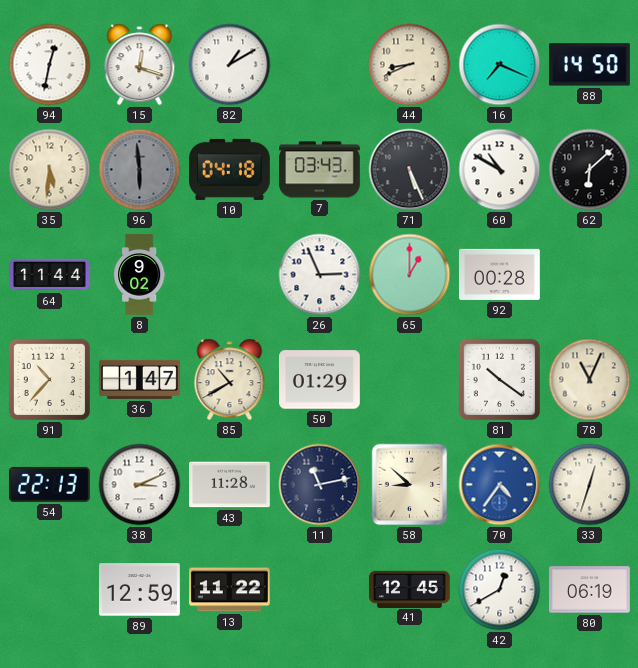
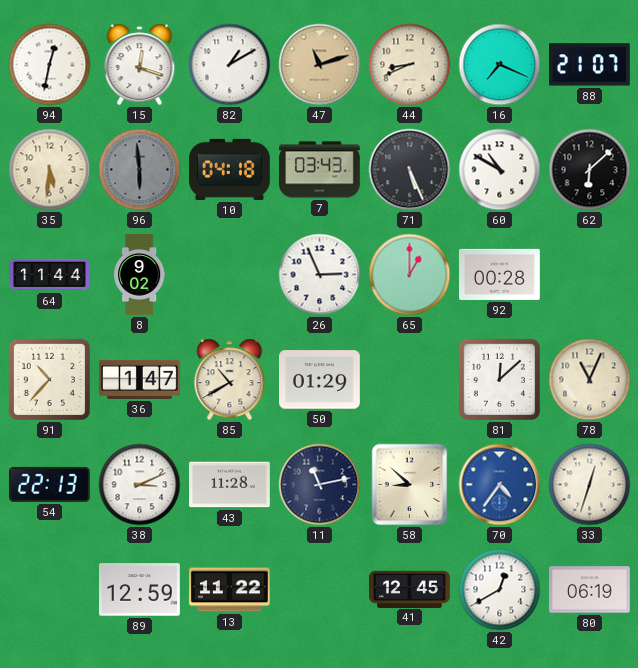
47: none -> 11:12
88: 14:50 -> 21:07
81: 10:21 -> 12:08
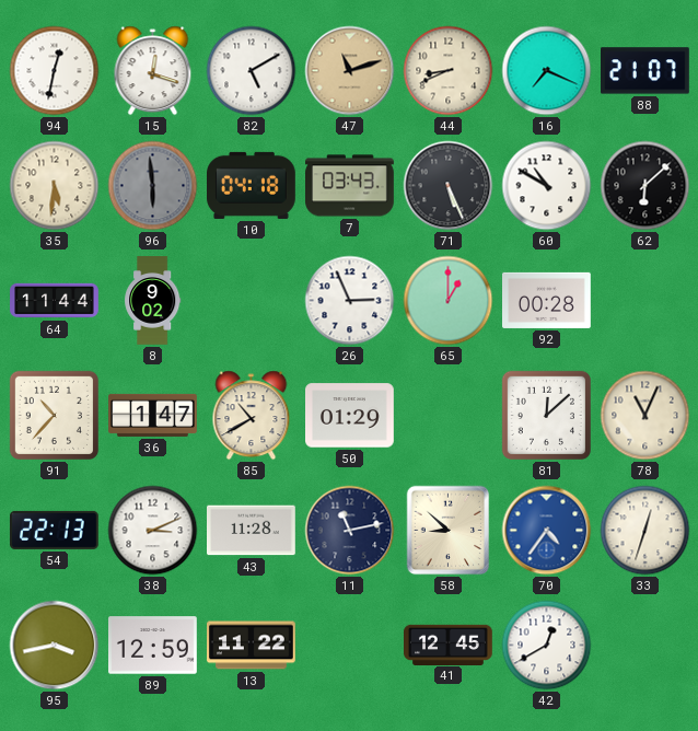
82: 1:10 -> 5:10
95: none -> 3:43
80: 06:19 -> none
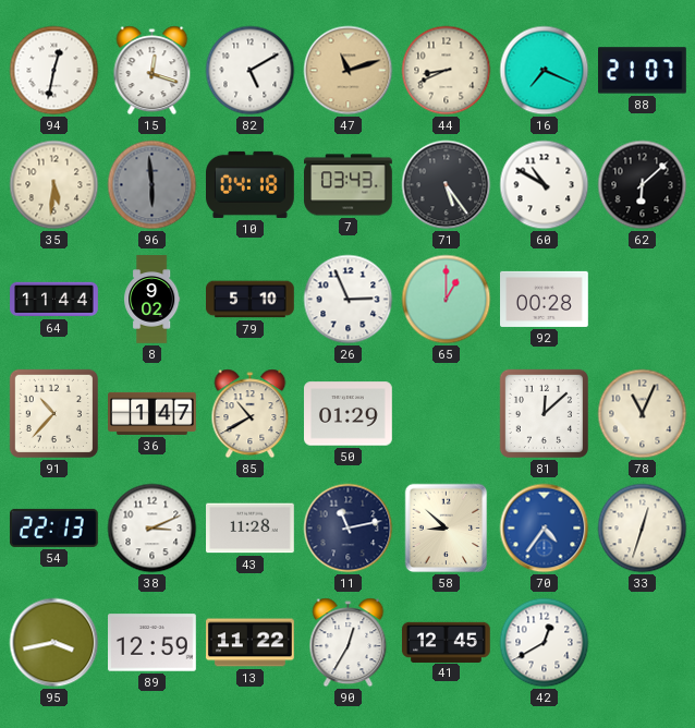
71: 5:26 -> 5:24
79: none -> 5:10
90: none -> 12:35
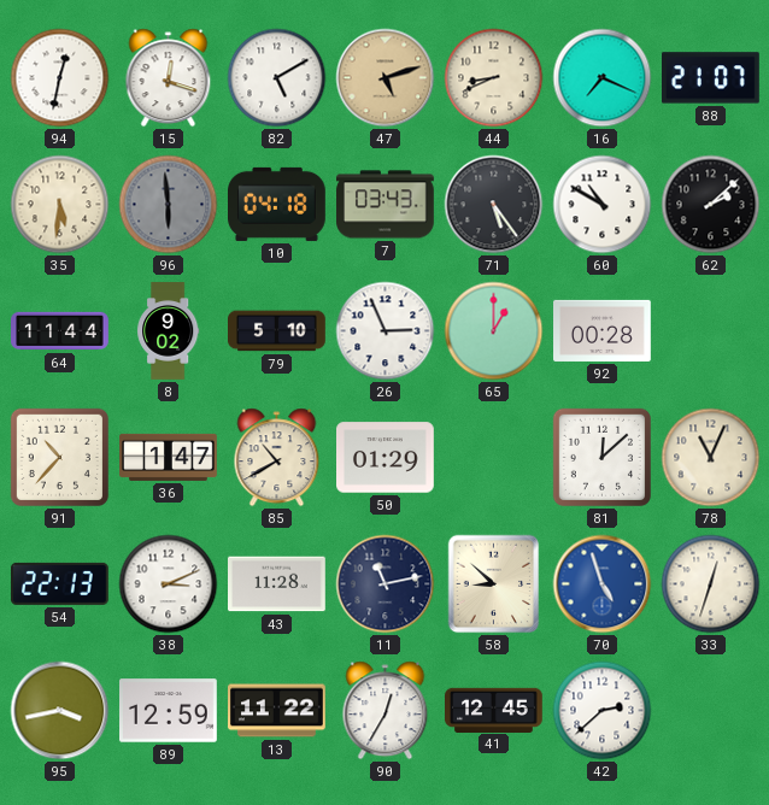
47: 11:12 -> 5:12
62: 6:08 -> 2:08
70: 4:36 -> 4:57
42: 12:40 -> 2:38
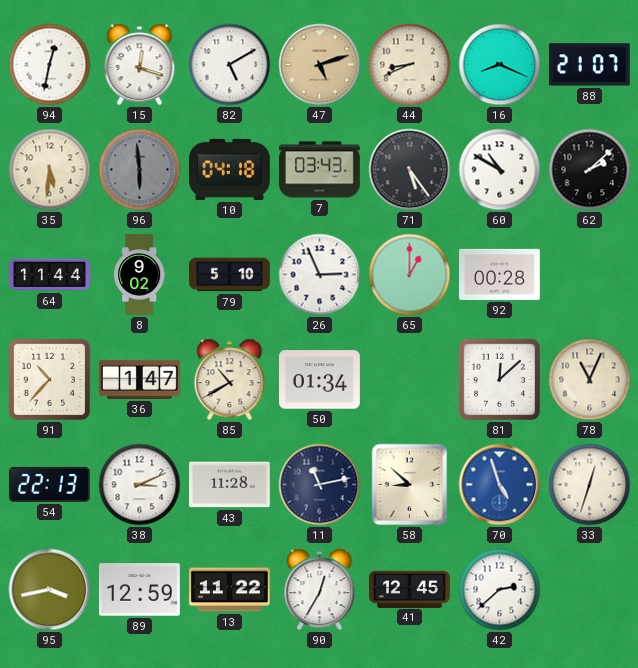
16: 7:19 -> 8:19
50: 01:29 -> 01:34
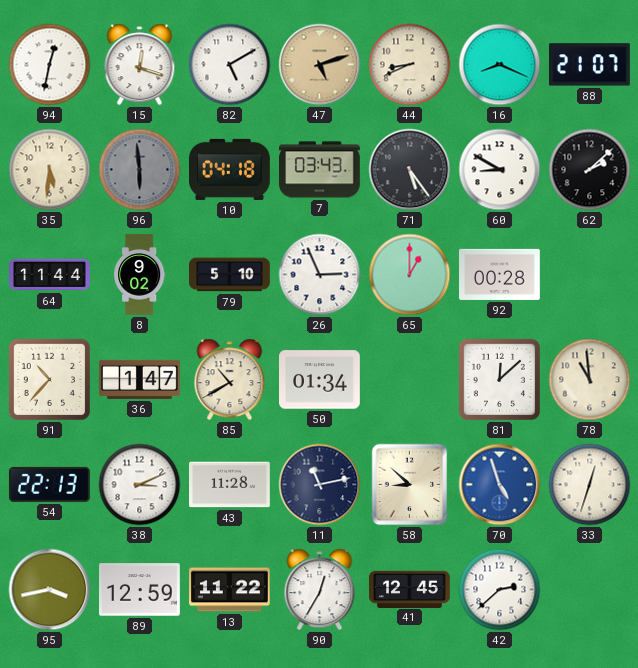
60: 10:50 -> 8:50
78: 11:04 -> 10:59
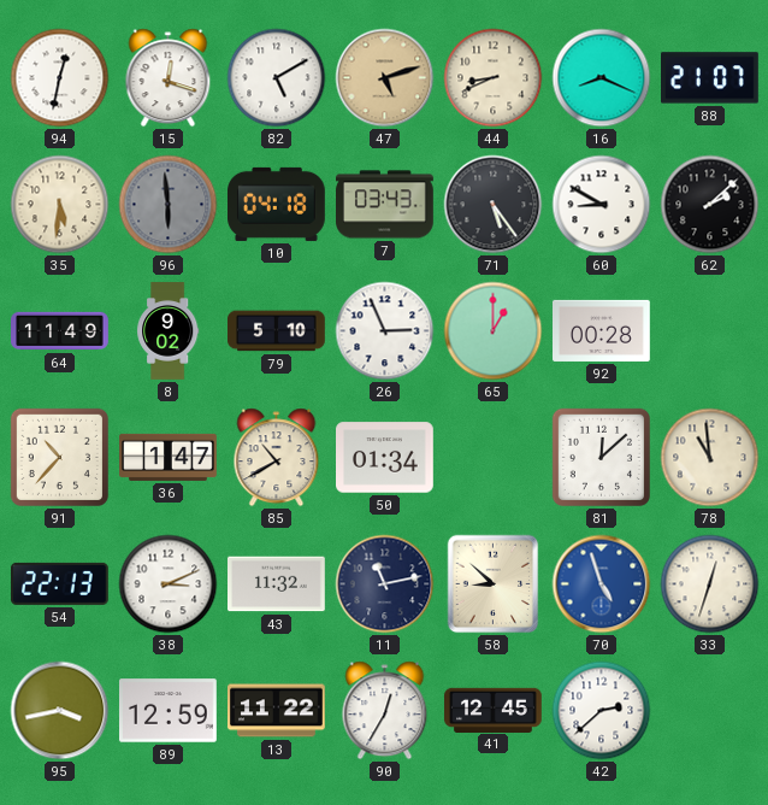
64: 11:44 -> 11:49
43: 11:28 -> 11:32
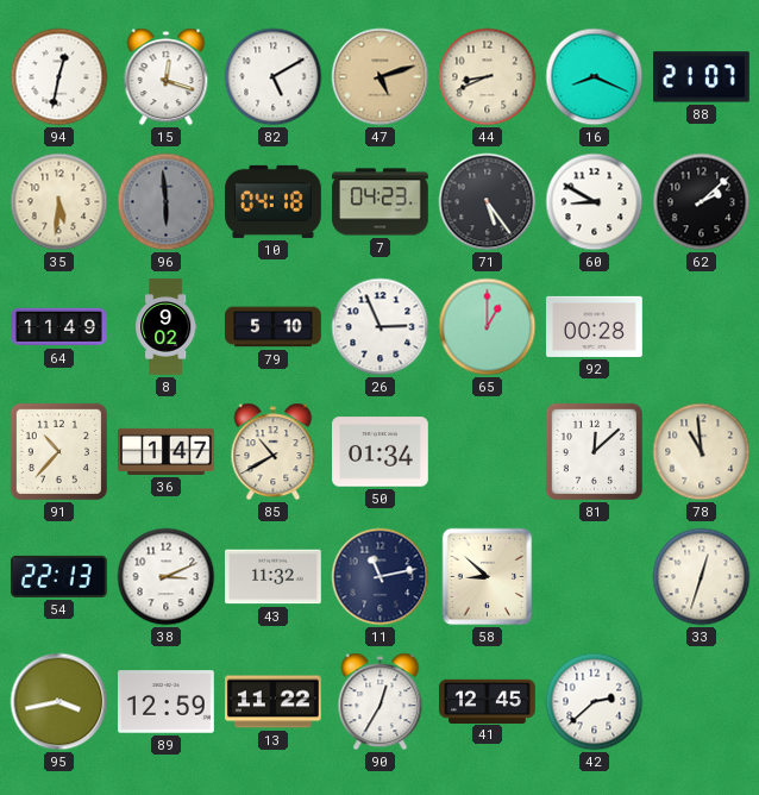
7: 03:43 -> 04:23
70: 4:57 -> none
